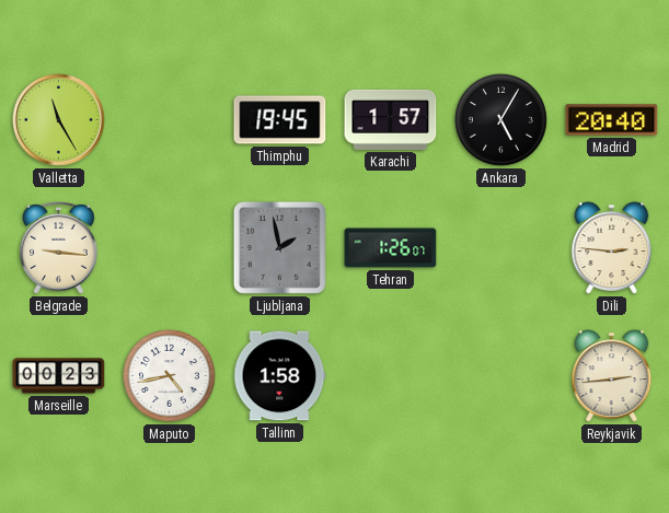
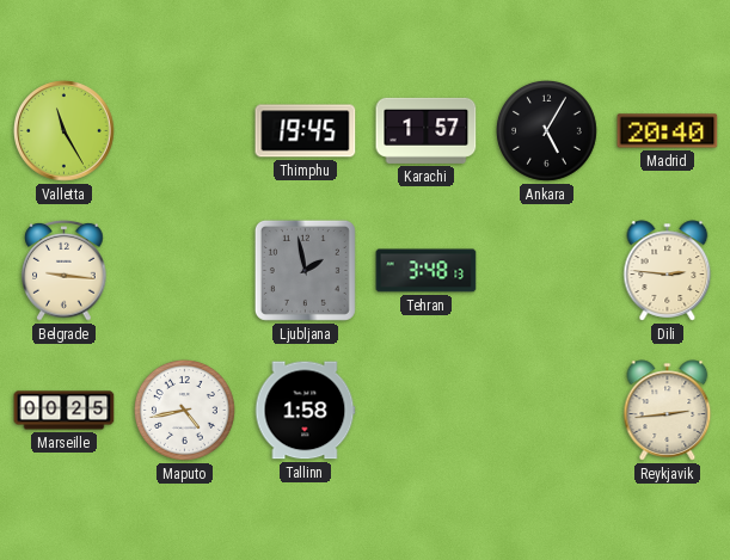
Tehran: 1:26 -> 3:48
Marseille: 00:23 -> 00:25
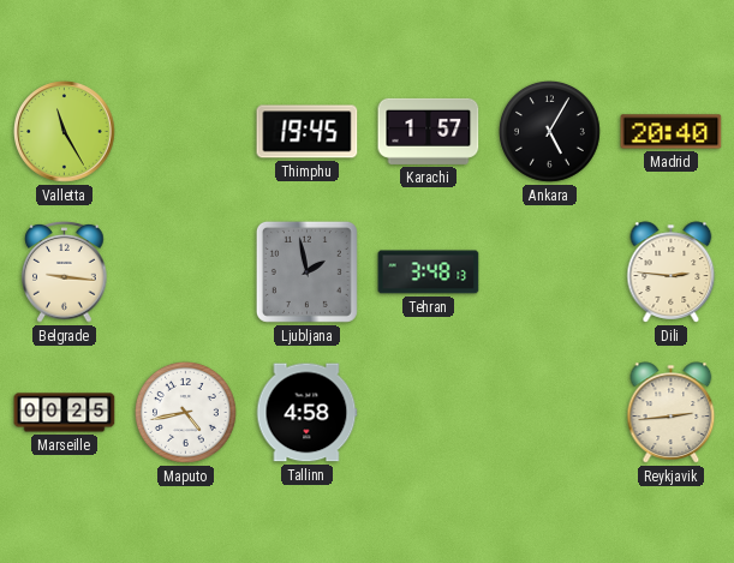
Tallinn: 1:58 -> 4:58
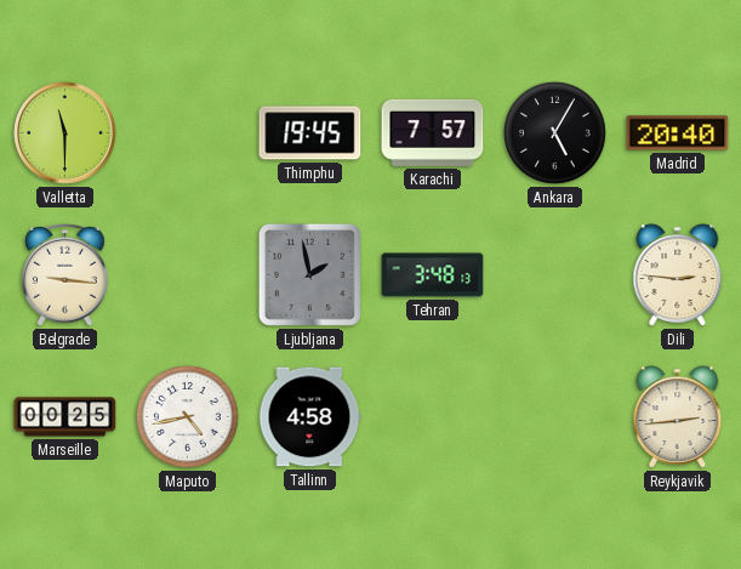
Valletta: 11:25 -> 11:30
Karachi: 1:57 -> 7:57
